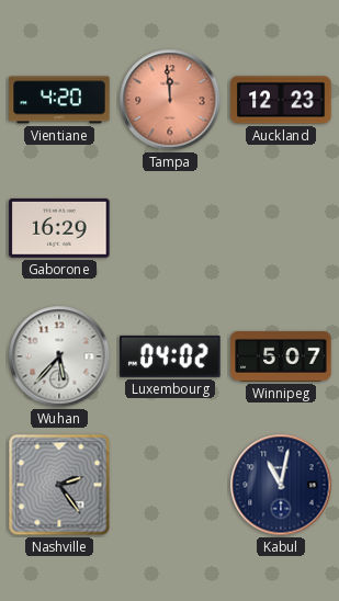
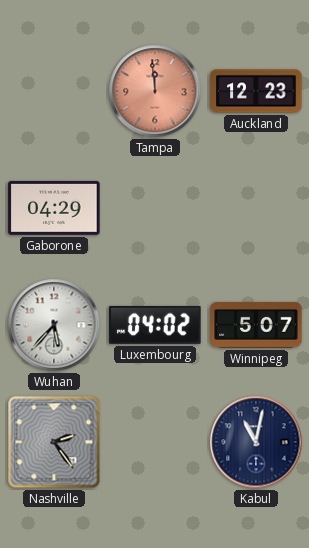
Vientiane: 4:20 -> none
Gaborone: 16:29 -> 04:29
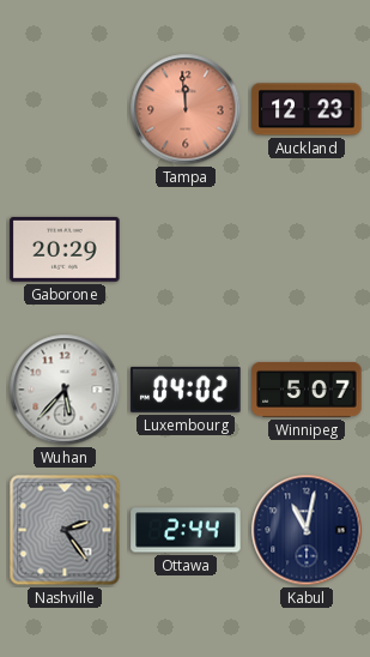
Gaborone: 04:29 -> 20:29
Ottawa: none -> 2:44
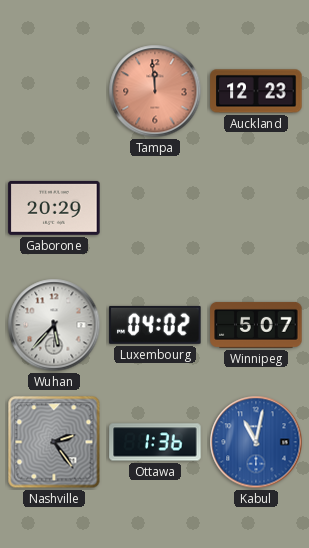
Ottawa: 2:44 -> 1:36
Kabul dial: navy -> blue
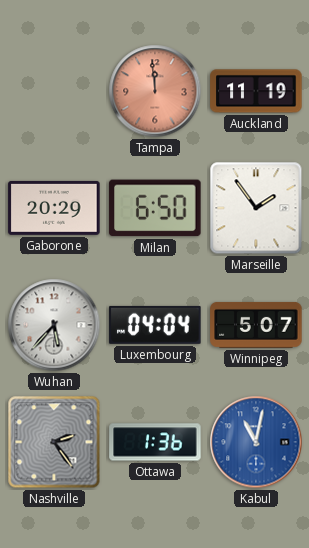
Auckland: 12:23 -> 11:19
Milan: none -> 6:50
Marseille: none -> 1:54
Luxembourg: 04:02 -> 04:04
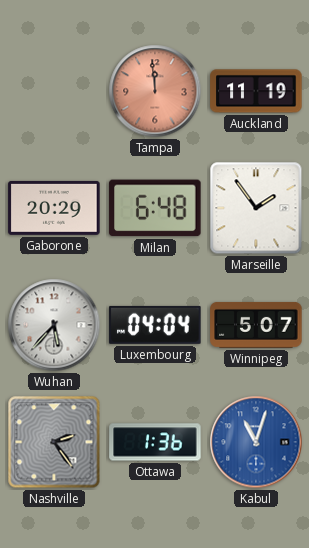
Milan: 6:50 -> 6:48
Kabul: 11:02 -> 11:03
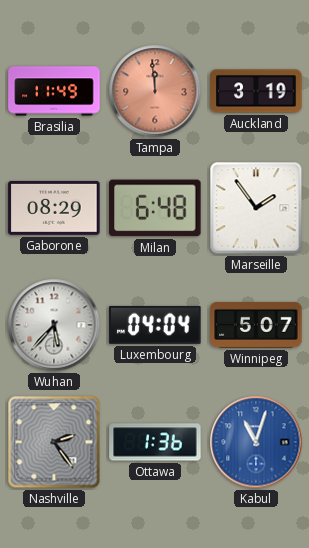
Brasilia: none -> 11:49
Auckland: 11:19 -> 3:19
Gaborone: 20:29 -> 08:29
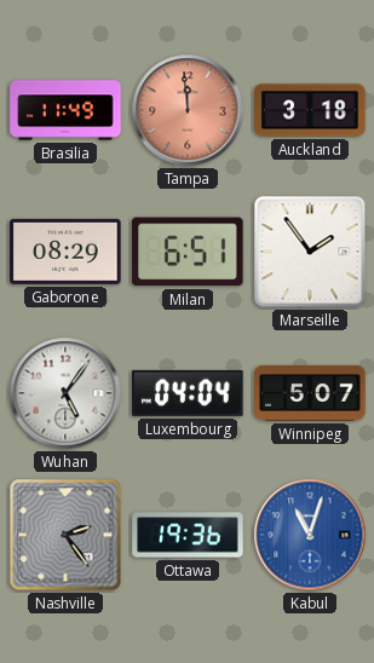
Auckland: 3:19 -> 3:18
Milan: 6:48 -> 6:51
Wuhan: 5:37 -> 5:06
Ottawa: 1:36 -> 19:36
